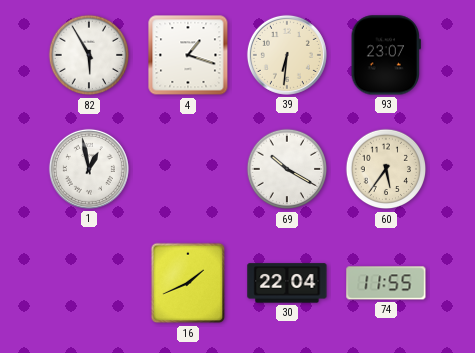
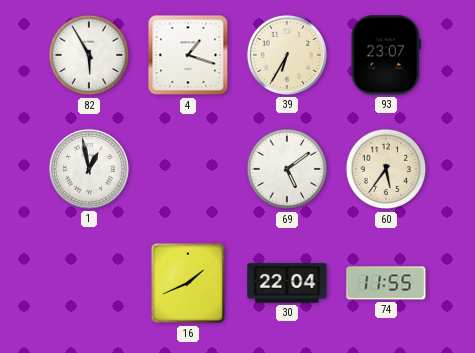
39: 6:31 -> 6:35
69: 10:20 -> 5:09
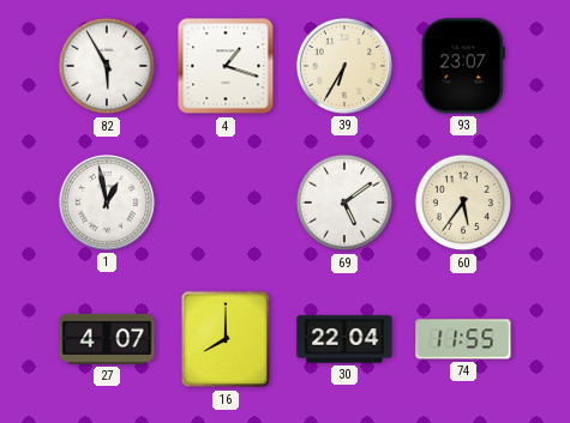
27: none -> 4:07
16: 1:41 -> 8:00
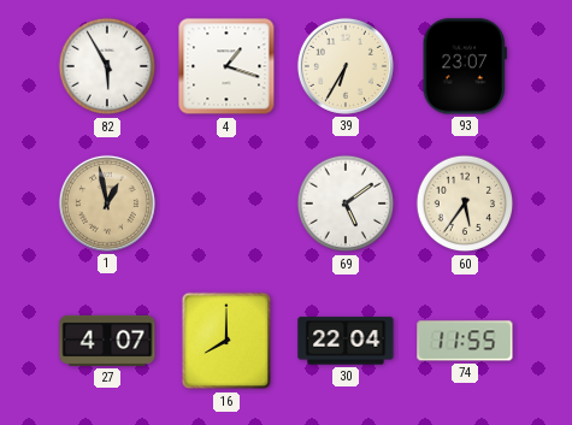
1 dial: white -> champagne
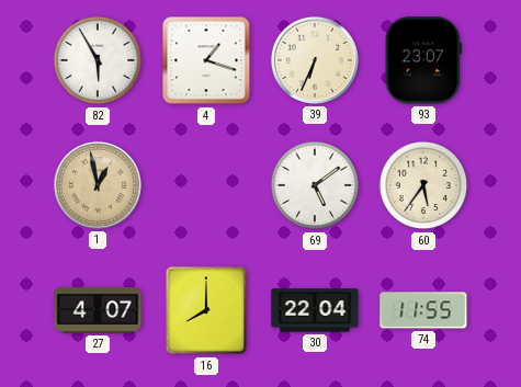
39: 6:35 -> 6:34
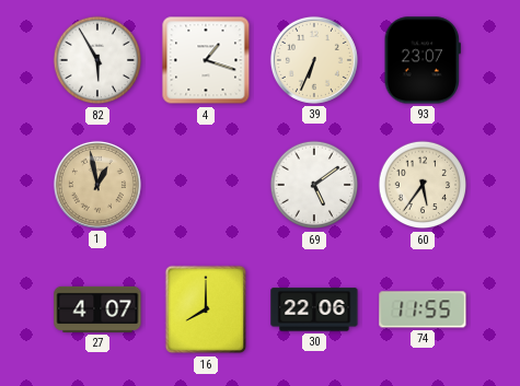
30: 22:04 -> 22:06
